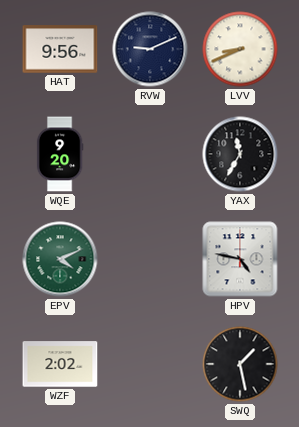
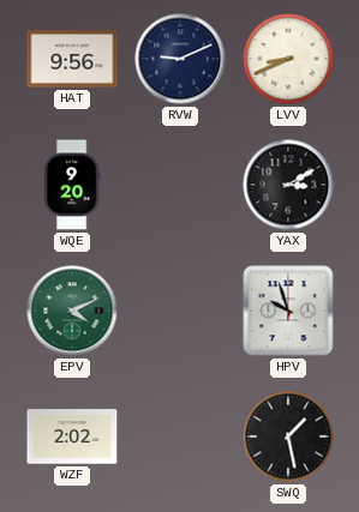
YAX: 11:35 -> 3:10
HPV: 4:47 -> 9:57
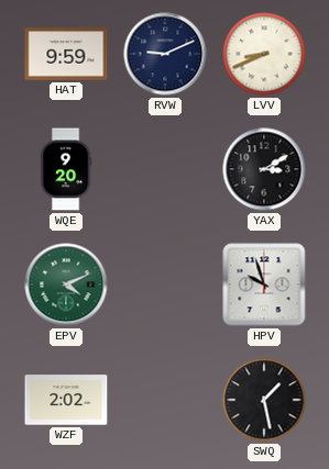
HAT: 9:56 -> 9:59
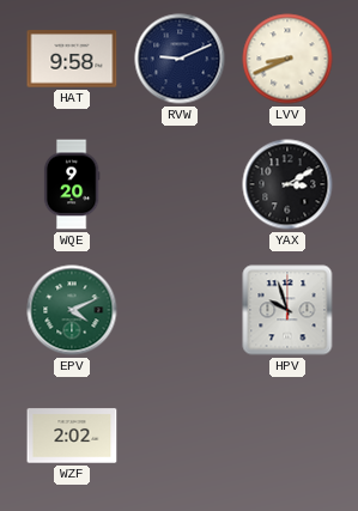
HAT: 9:59 -> 9:58
SWQ: 1:28 -> none
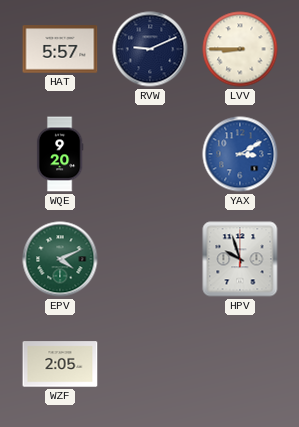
HAT: 9:58 -> 5:57
LVV: 8:41 -> 8:45
YAX dial: black -> blue
WZF: 2:02 -> 2:05
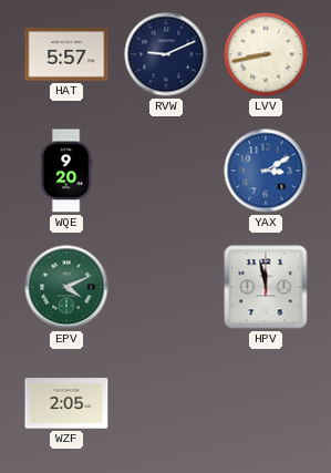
LVV: 8:45 -> 8:43
HPV: 9:57 -> 11:58
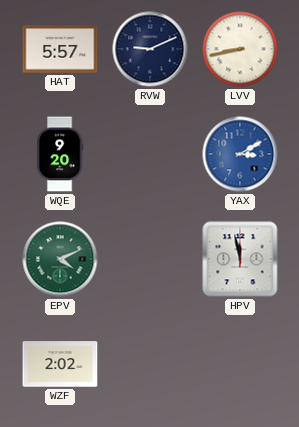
WZF: 2:05 -> 2:02
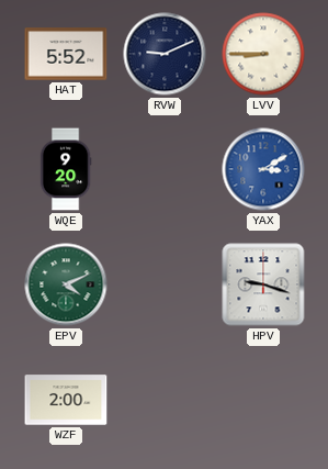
HAT: 5:57 -> 5:52
LVV: 8:43 -> 8:45
HPV: 11:58 -> 9:18
WZF: 2:02 -> 2:00
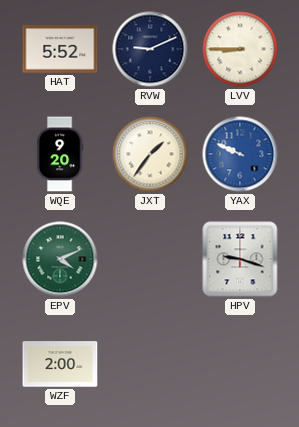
JXT: none -> 1:36
YAX: 3:10 -> 9:49
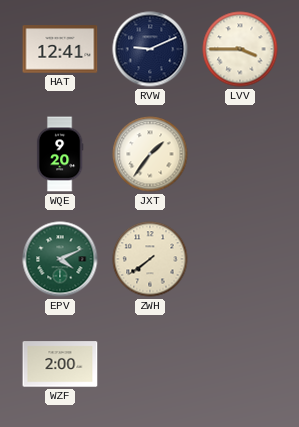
HAT: 5:52 -> 12:41
LVV: 8:45 -> 3:45
YAX: 9:49 -> none
ZWH: none -> 7:39
HPV: 9:18 -> none
